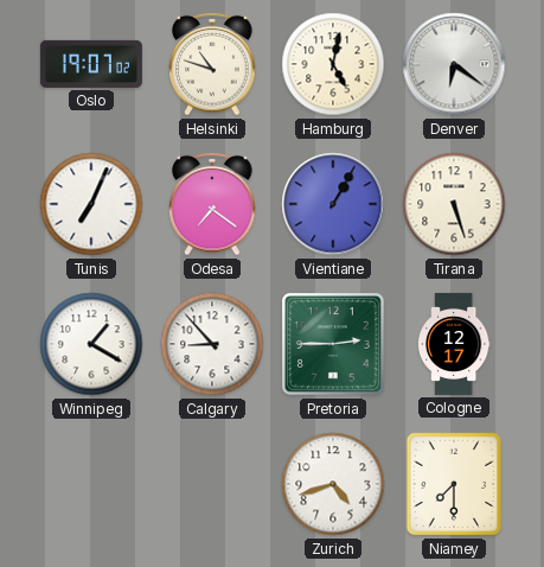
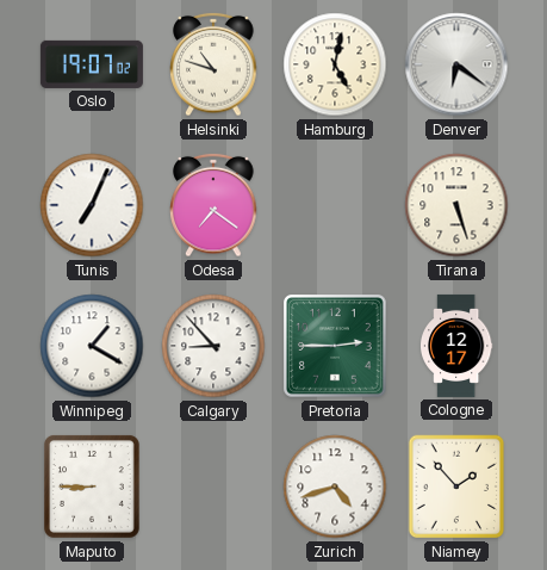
Vientiane: 1:05 -> none
Maputo: none -> 8:45
Niamey: 7:30 -> 1:53
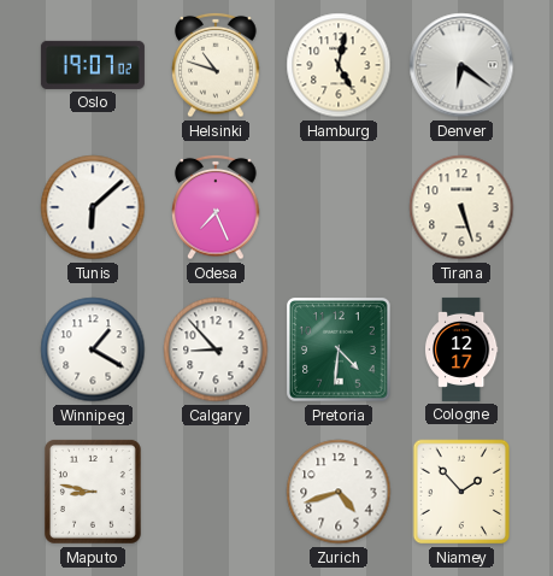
Tunis: 7:04 -> 6:08
Odesa: 7:21 -> 7:26
Pretoria: 2:45 -> 4:31
Maputo: 8:45 -> 8:47
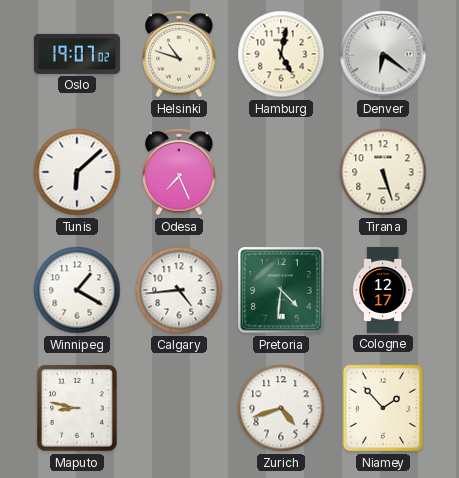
Calgary: 8:53 -> 4:44
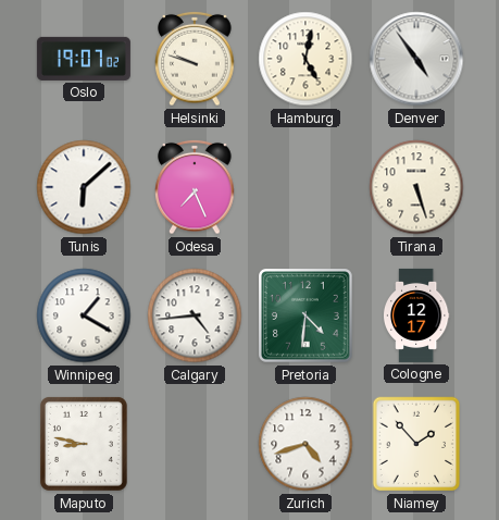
Helsinki: 10:48 -> 9:48
Denver: 6:21 -> 4:54
